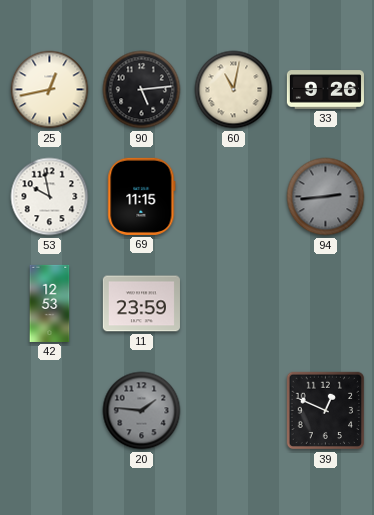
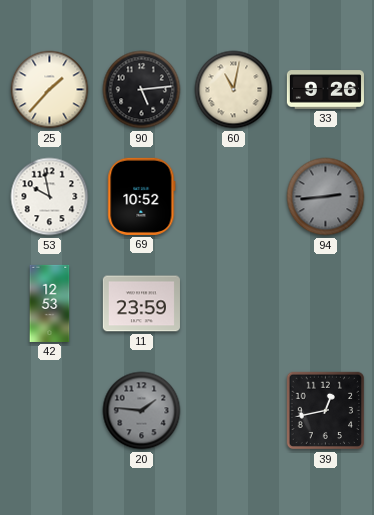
25: 12:43 -> 1:37
69: 11:15 -> 10:52
39: 12:49 -> 12:43
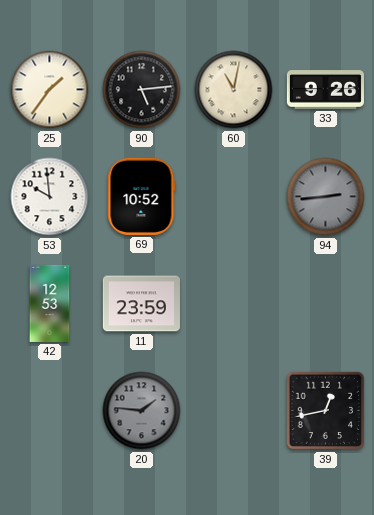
25: 1:37 -> 1:36
53: 9:58 -> 9:59
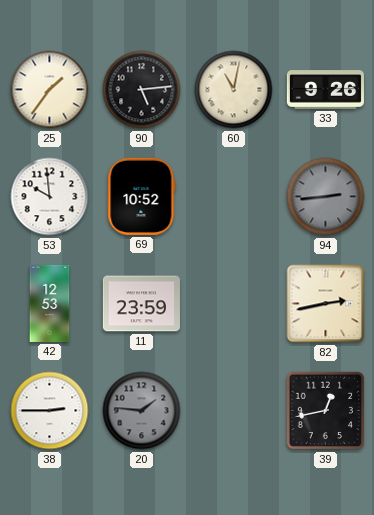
82: none -> 2:43
38: none -> 2:45
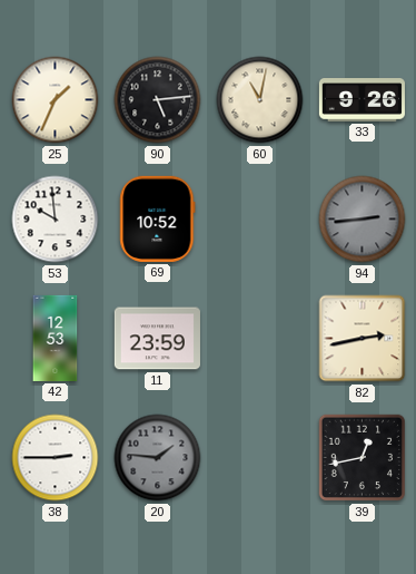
25: 1:36 -> 1:34
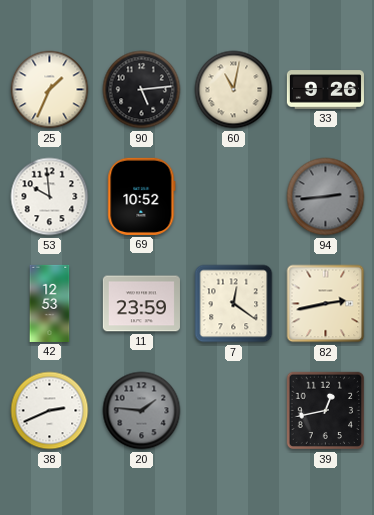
7: none -> 12:21
38: 2:45 -> 2:41
